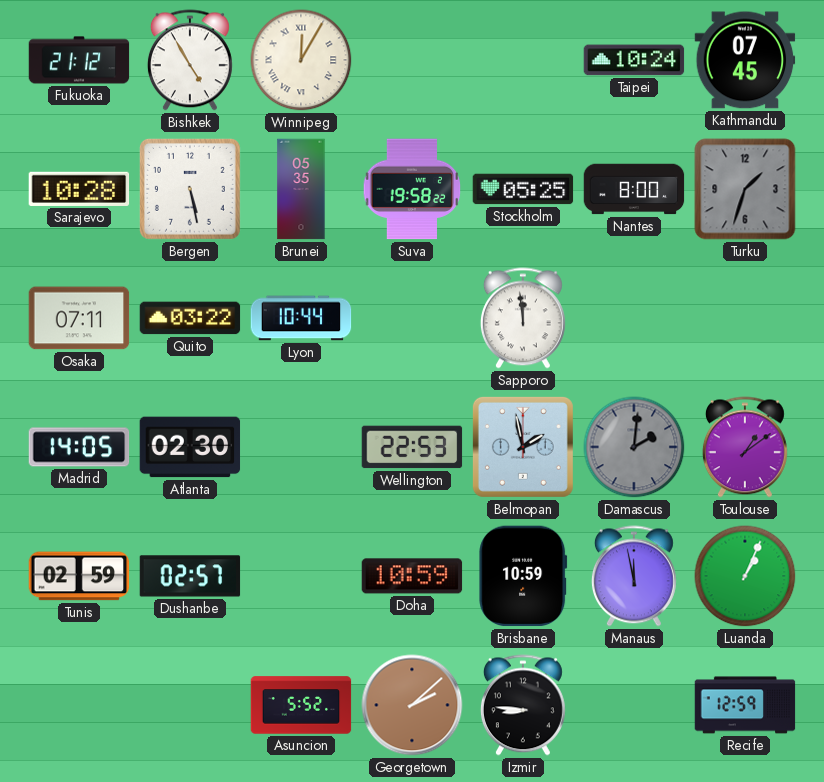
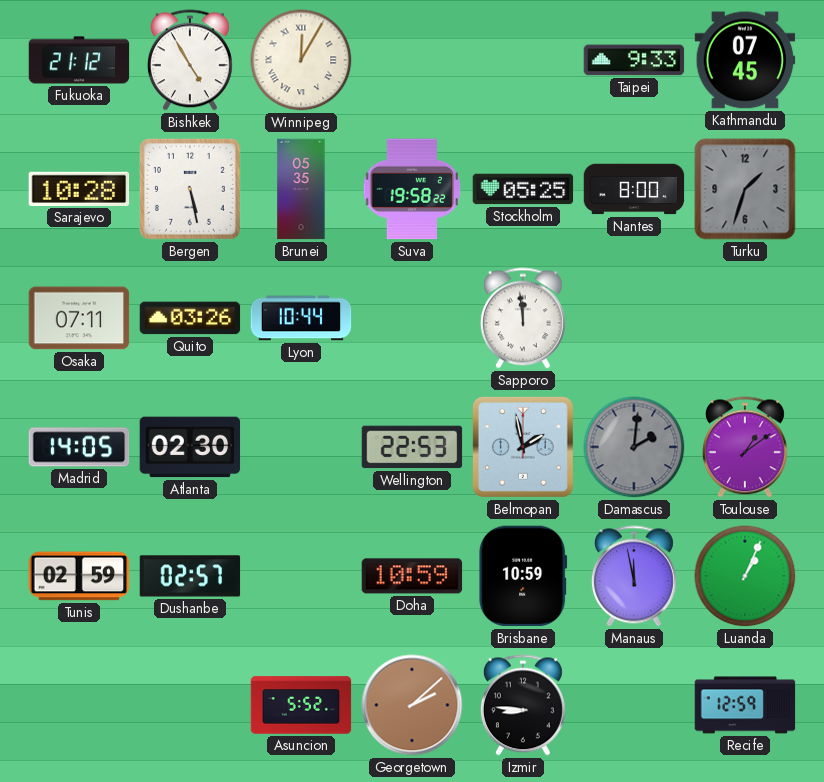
Taipei: 10:24 -> 9:33
Quito: 03:22 -> 03:26
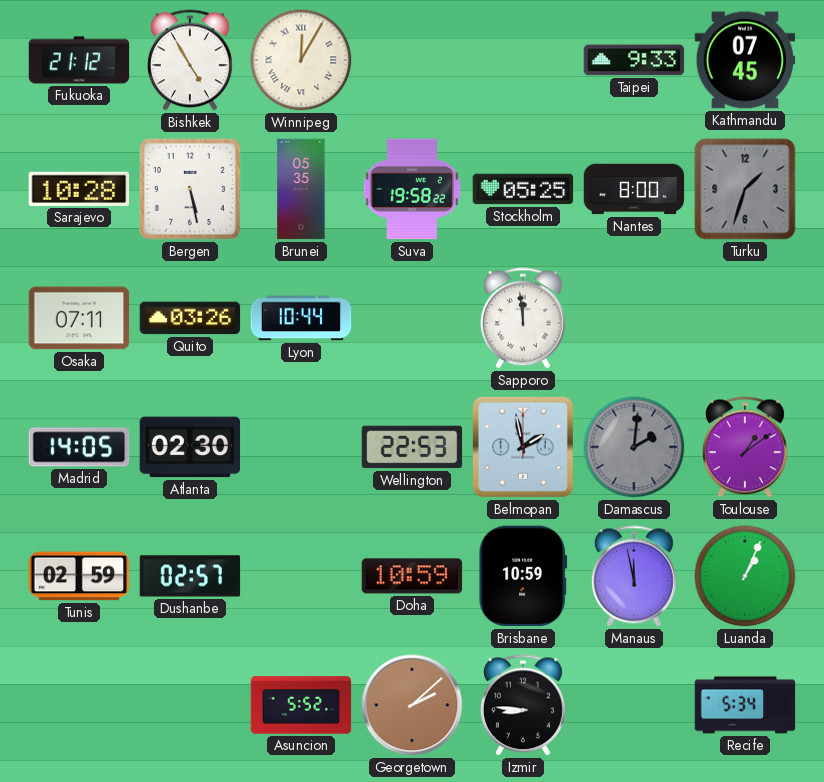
Recife: 12:59 -> 5:34
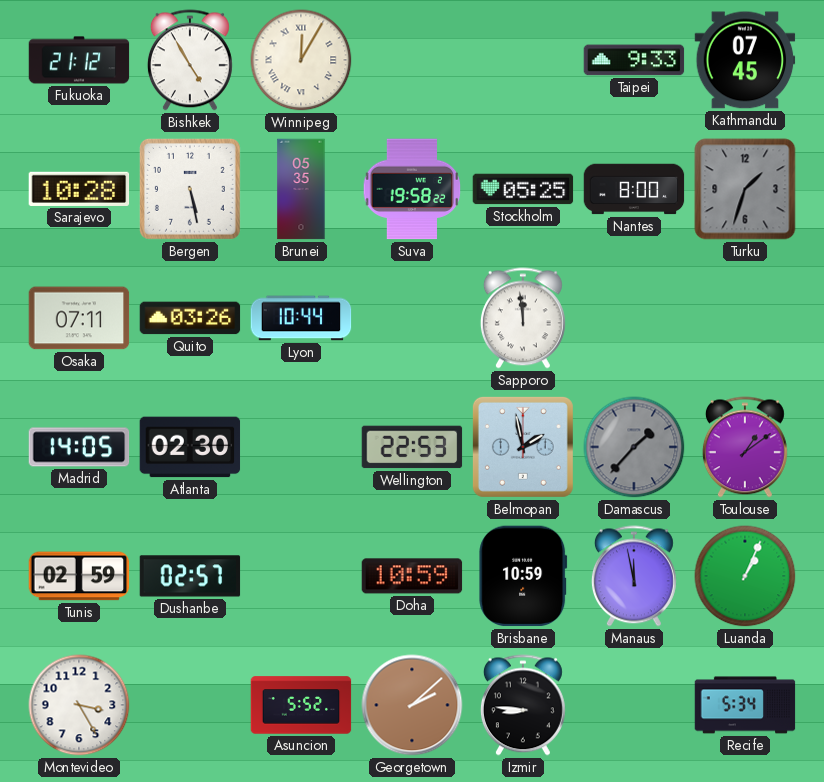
Damascus: 2:01 -> 1:37
Montevideo: none -> 3:25
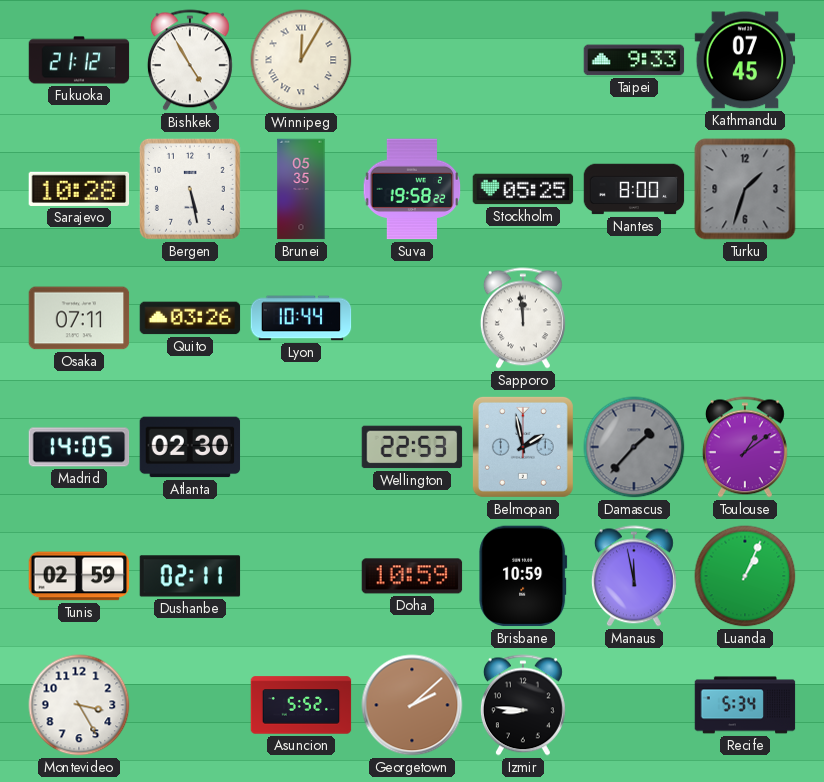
Dushanbe: 02:57 -> 02:11
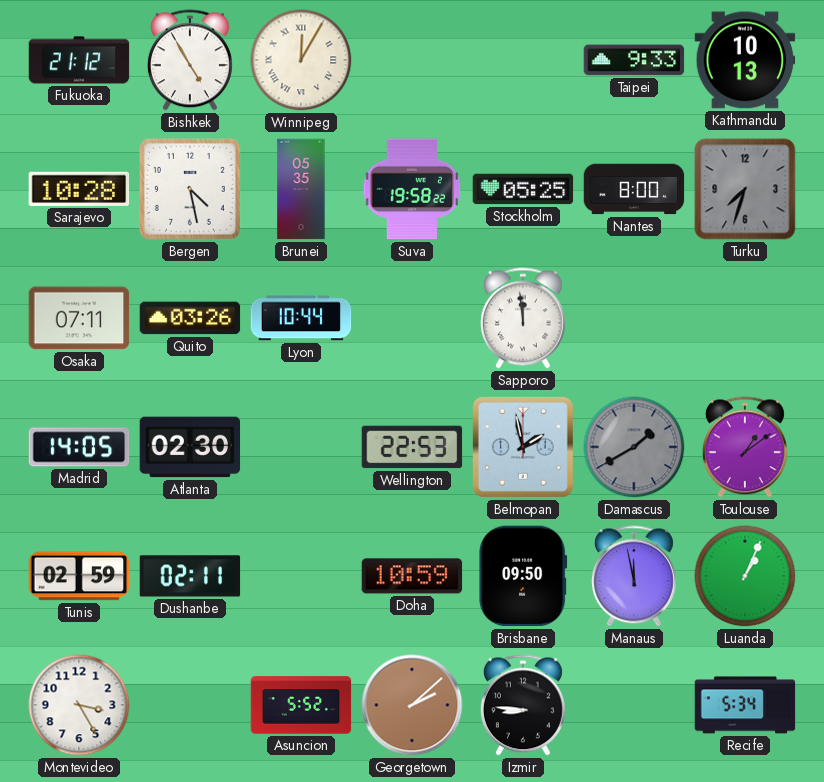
Kathmandu: 07:45 -> 10:13
Bergen: 5:28 -> 4:28
Turku: 1:33 -> 7:33
Damascus: 1:37 -> 1:40
Brisbane: 10:59 -> 09:50
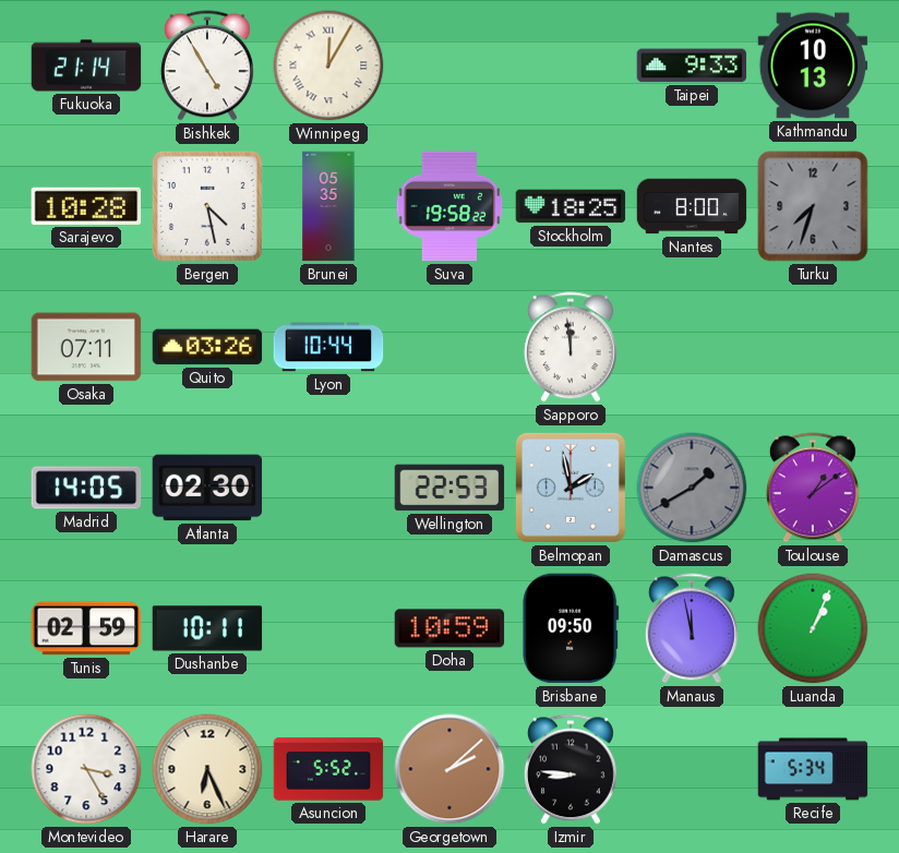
Fukuoka: 21:12 -> 21:14
Stockholm: 05:25 -> 18:25
Dushanbe: 02:11 -> 10:11
Harare: none -> 6:26
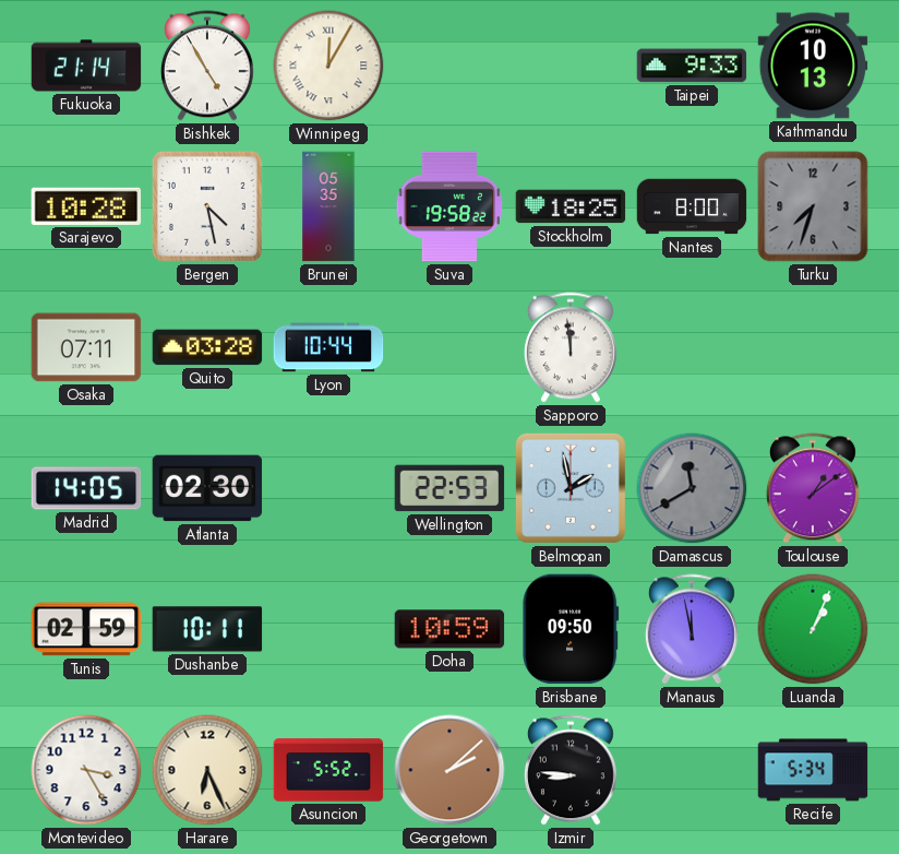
Quito: 03:26 -> 03:28
Damascus: 1:40 -> 11:40
